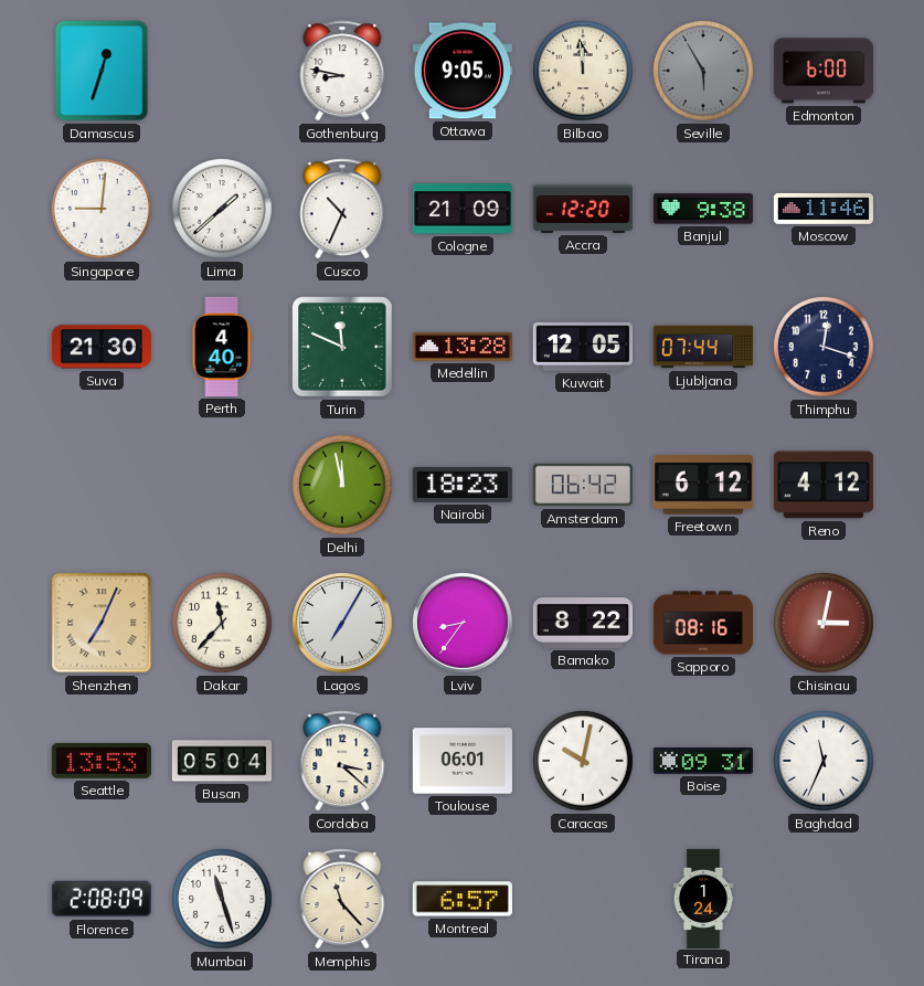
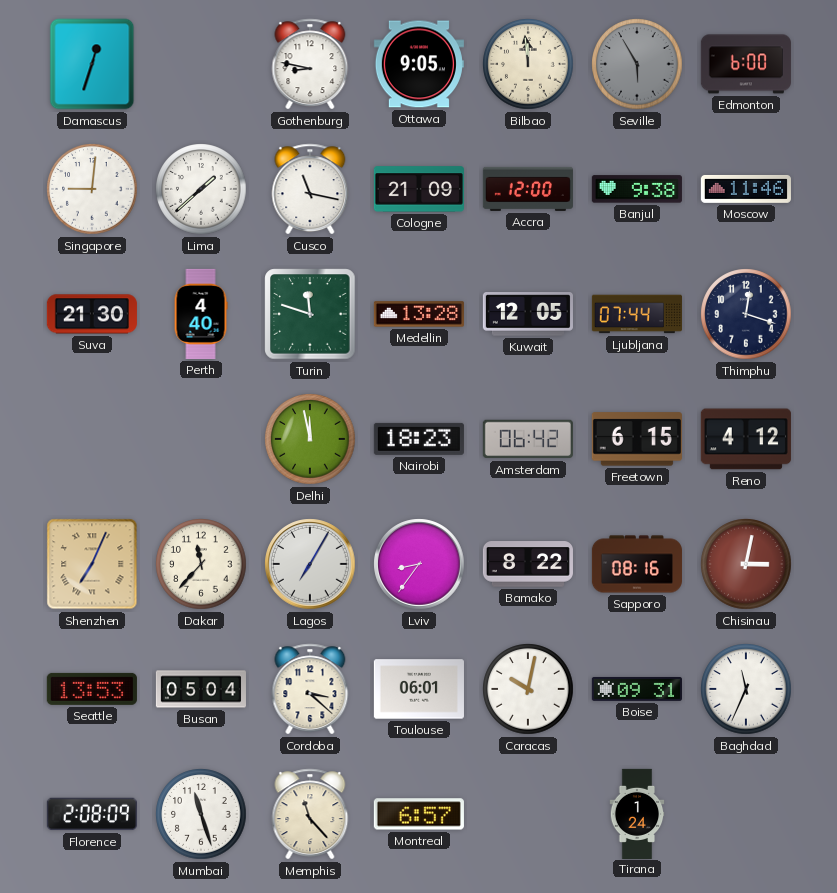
Cusco: 10:34 -> 11:17
Accra: 12:20 -> 12:00
Turin: 11:49 -> 11:48
Freetown: 6:12 -> 6:15
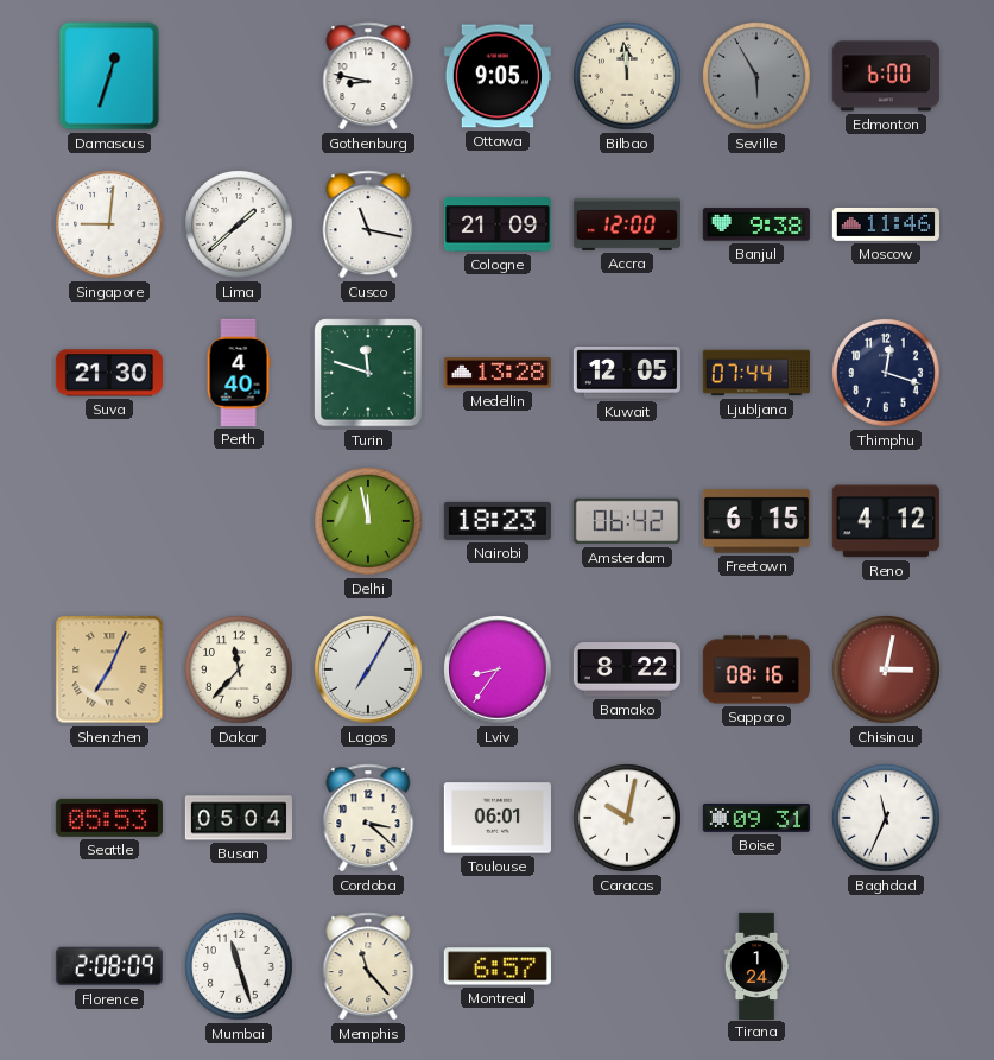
Seattle: 13:53 -> 05:53
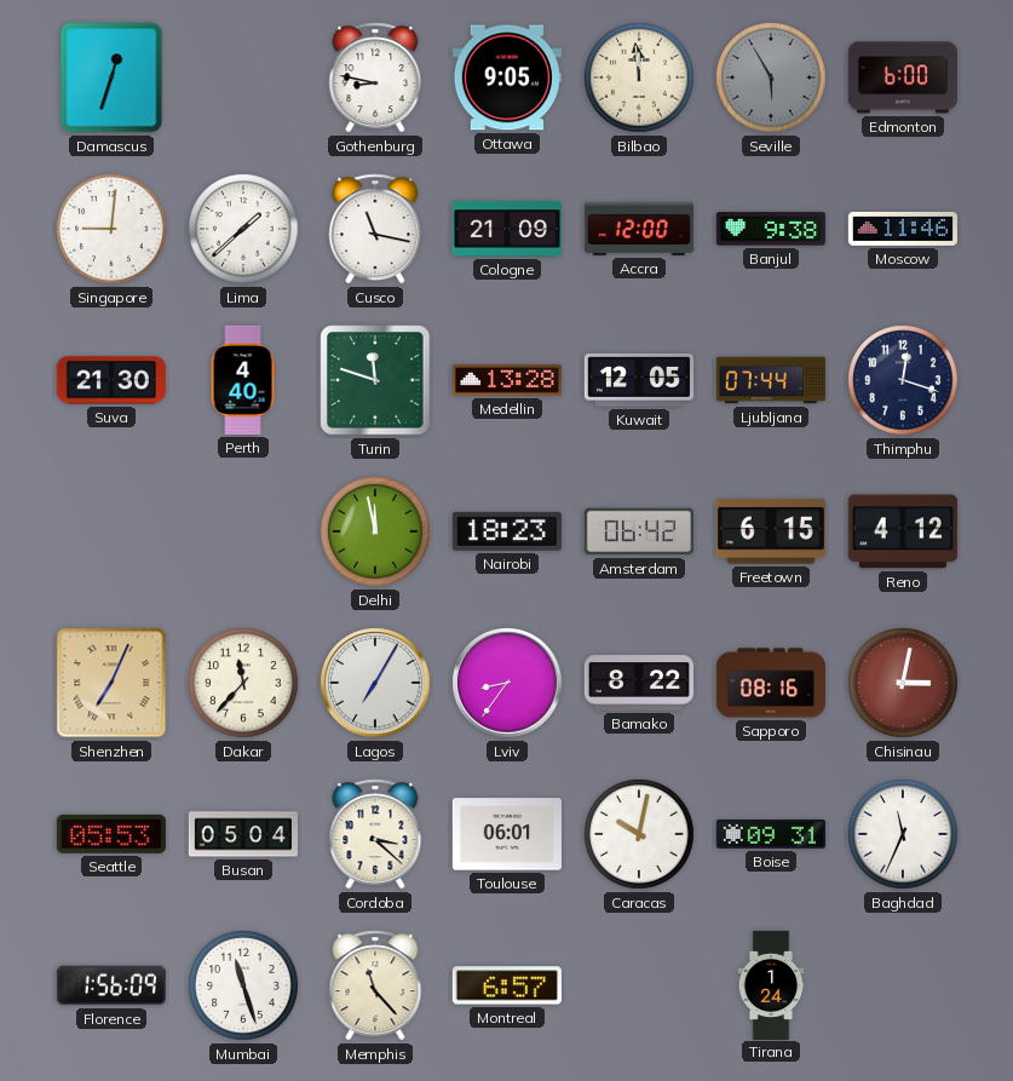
Florence: 2:08 -> 1:56
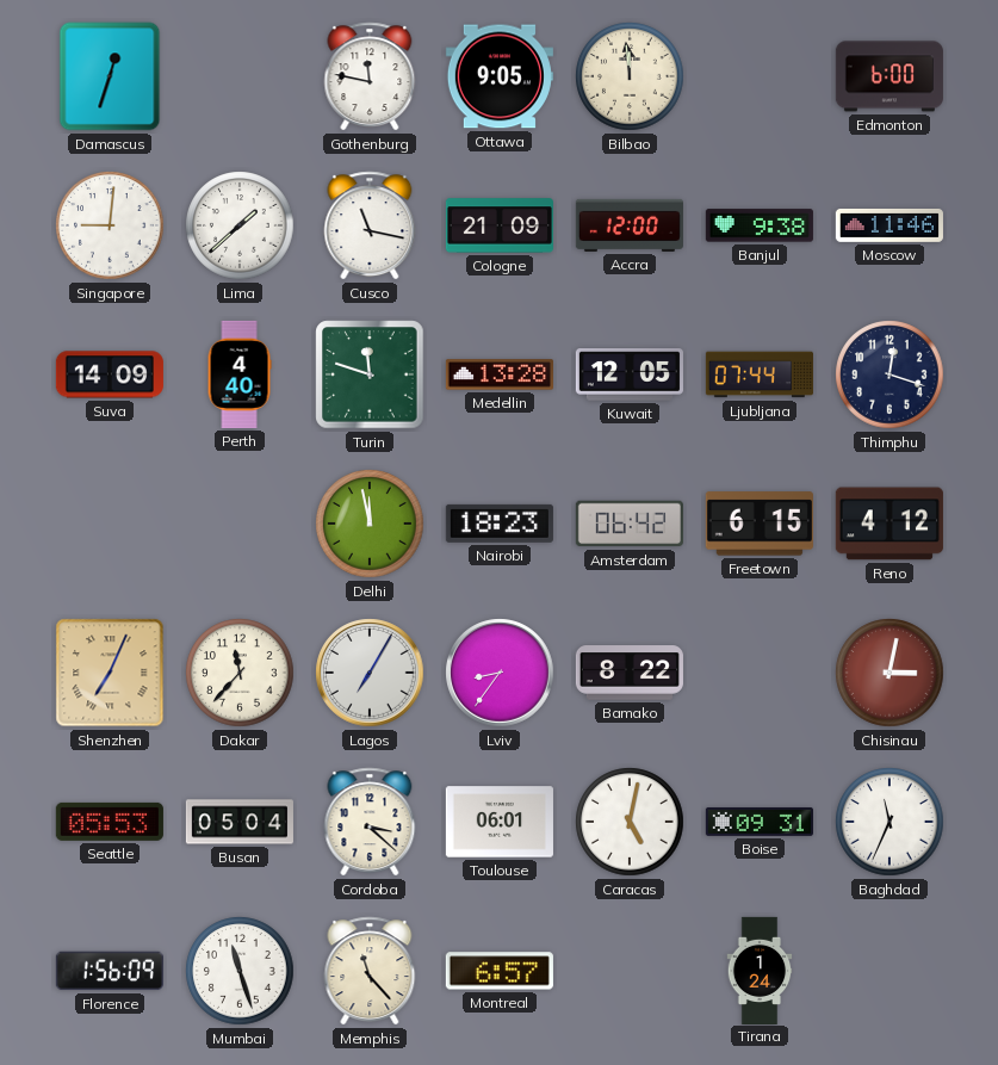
Gothenburg: 8:47 -> 11:47
Seville: 5:55 -> none
Suva: 21:30 -> 14:09
Sapporo: 08:16 -> none
Caracas: 10:02 -> 5:02
